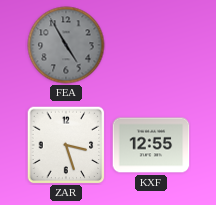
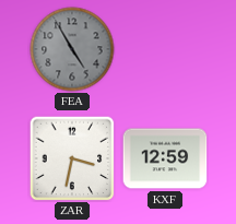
ZAR: 3:27 -> 3:32
KXF: 12:55 -> 12:59
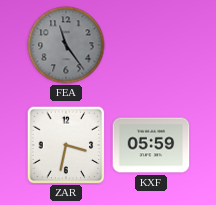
FEA: 4:55 -> 11:24
KXF: 12:59 -> 05:59
